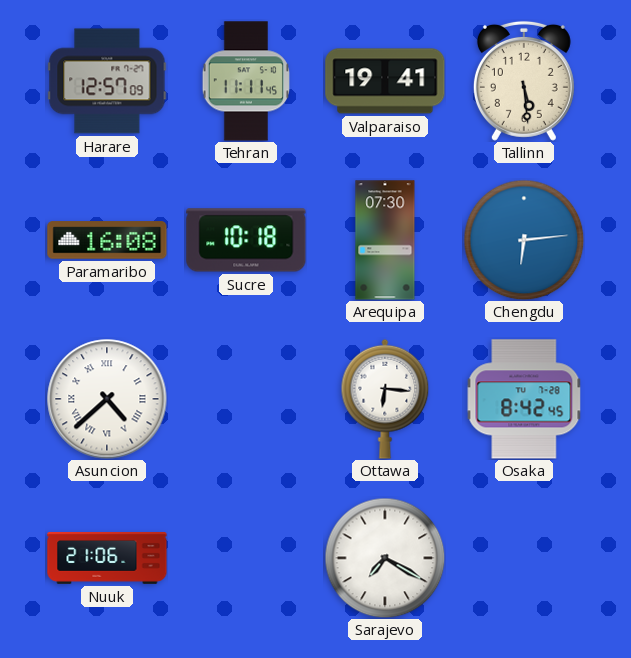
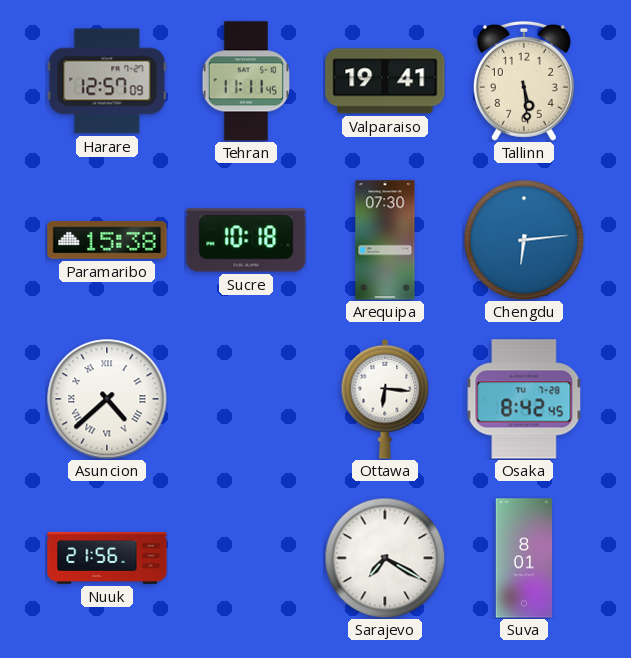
Paramaribo: 16:08 -> 15:38
Nuuk: 21:06 -> 21:56
Suva: none -> 8:01
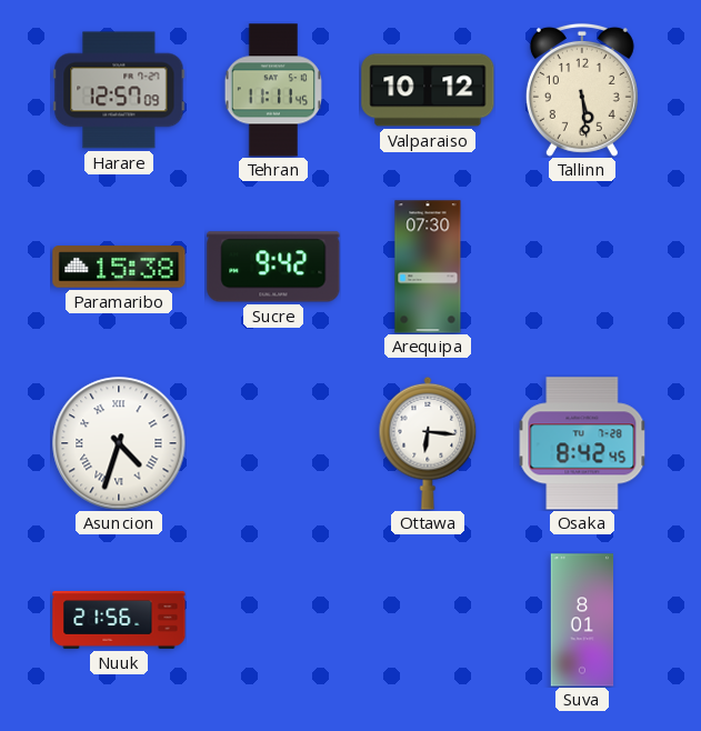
Valparaiso: 19:41 -> 10:12
Sucre: 10:18 -> 9:42
Chengdu: 6:14 -> none
Asuncion: 4:38 -> 4:33
Sarajevo: 7:20 -> none
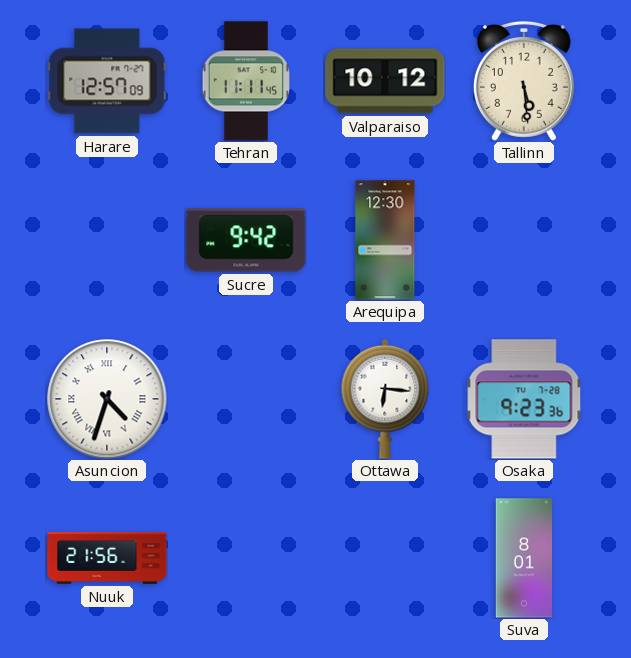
Paramaribo: 15:38 -> none
Arequipa: 07:30 -> 12:30
Osaka: 8:42 -> 9:23
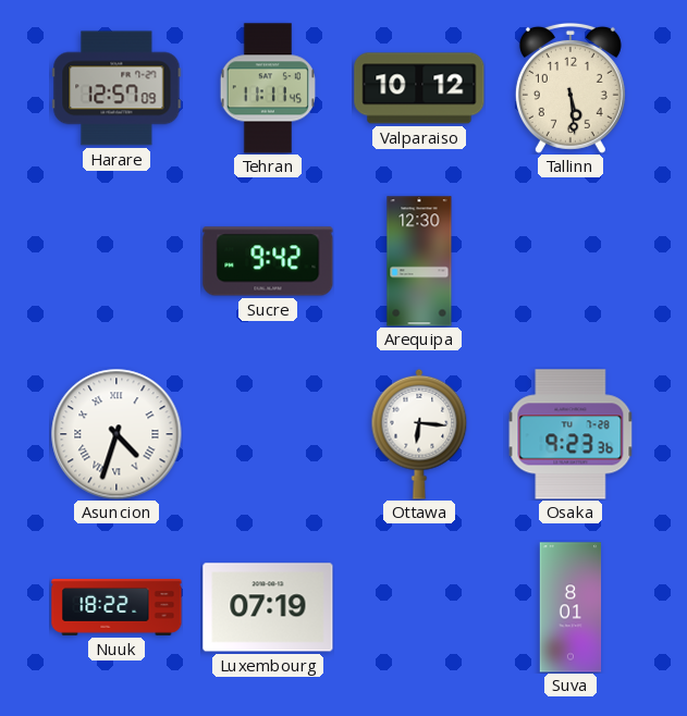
Nuuk: 21:56 -> 18:22
Luxembourg: none -> 07:19
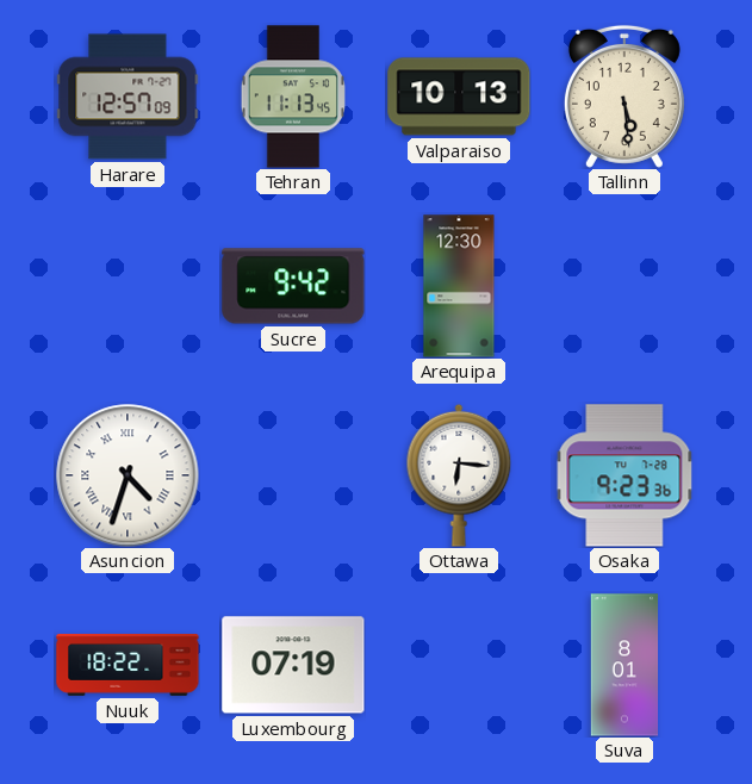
Tehran: 11:11 -> 11:13
Valparaiso: 10:12 -> 10:13
